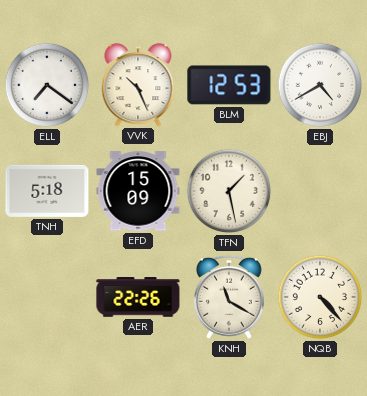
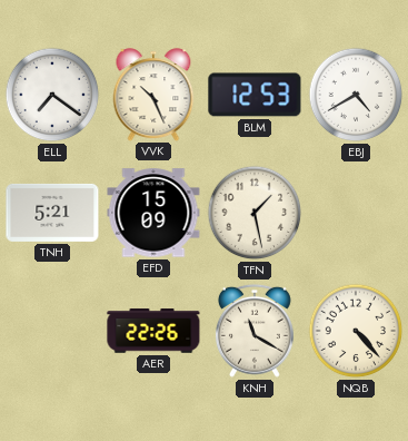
TNH: 5:18 -> 5:21
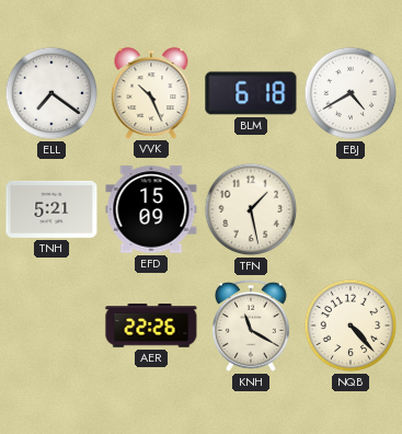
BLM: 12:53 -> 6:18
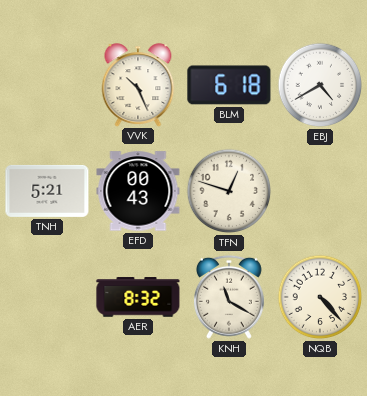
ELL: 7:21 -> none
EFD: 15:09 -> 00:43
TFN: 1:28 -> 12:48
AER: 22:26 -> 8:32
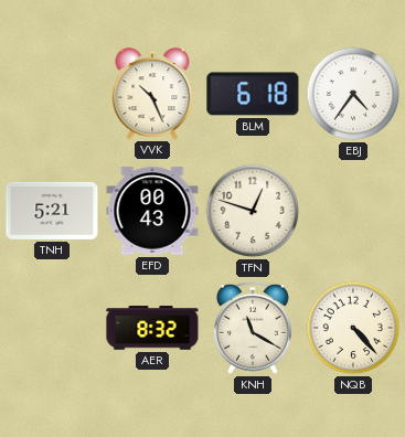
EBJ: 4:40 -> 4:36
